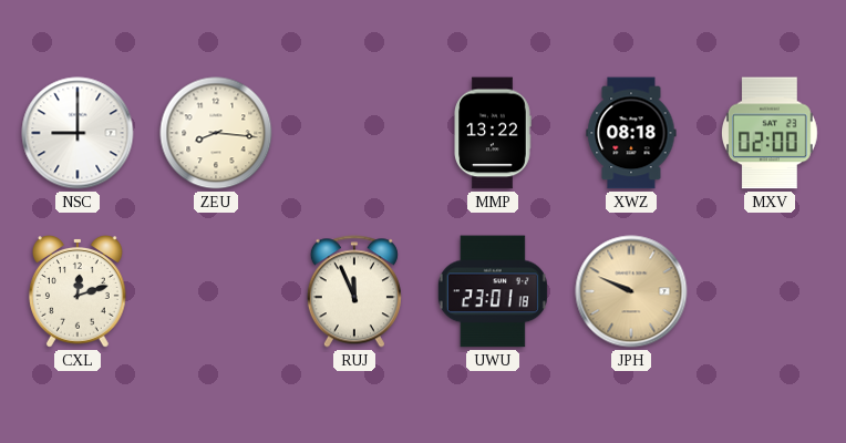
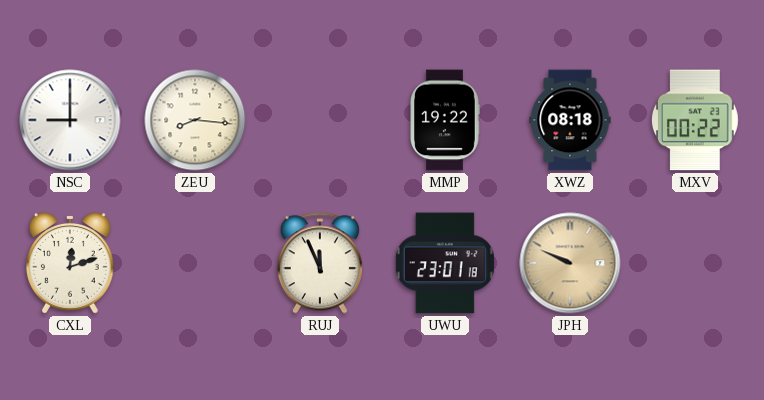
MMP: 13:22 -> 19:22
MXV: 02:00 -> 00:22
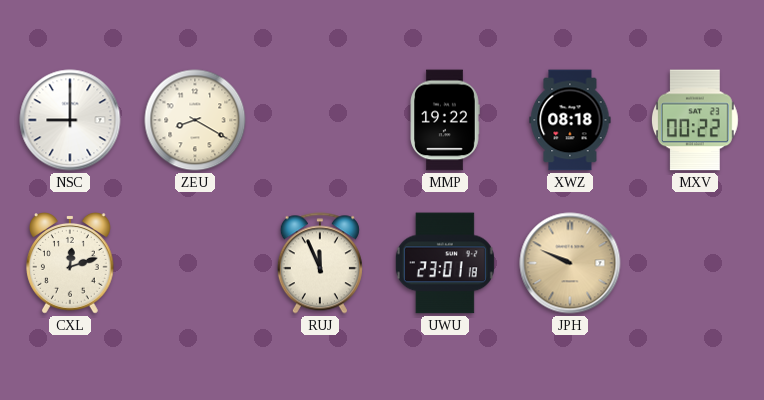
ZEU: 8:16 -> 8:20
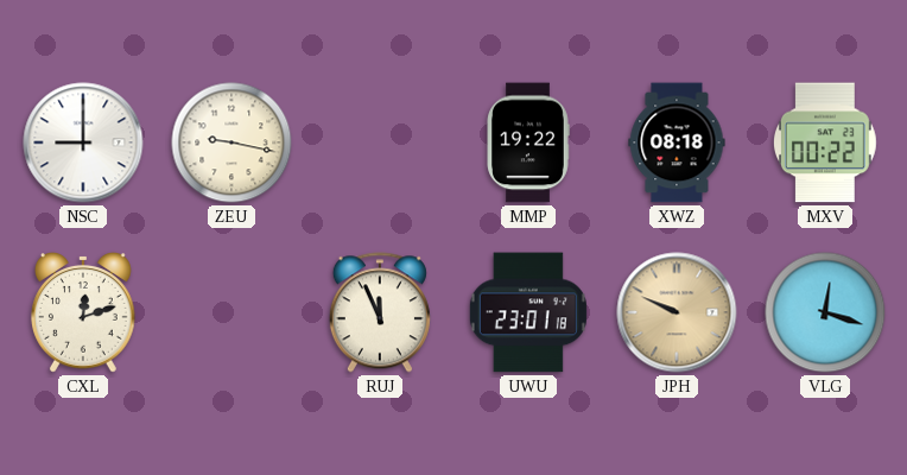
ZEU: 8:20 -> 9:17
VLG: none -> 12:18
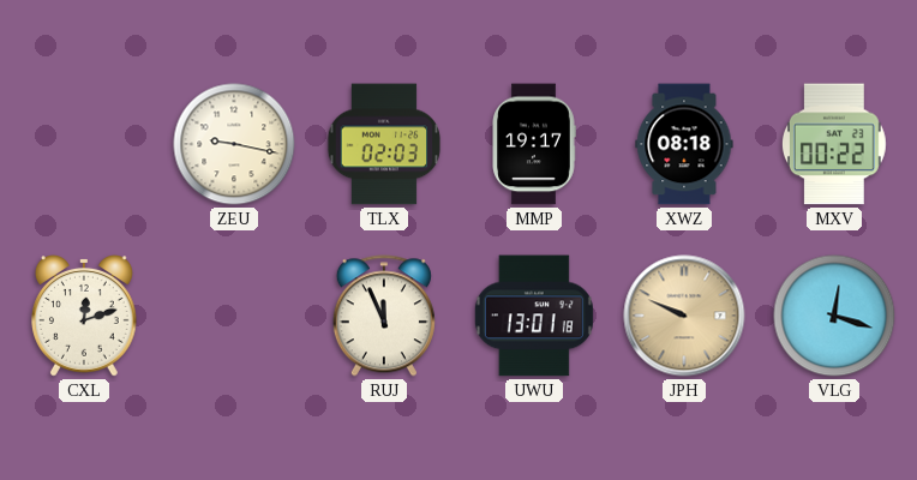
NSC: 9:00 -> none
TLX: none -> 02:03
MMP: 19:22 -> 19:17
UWU: 23:01 -> 13:01
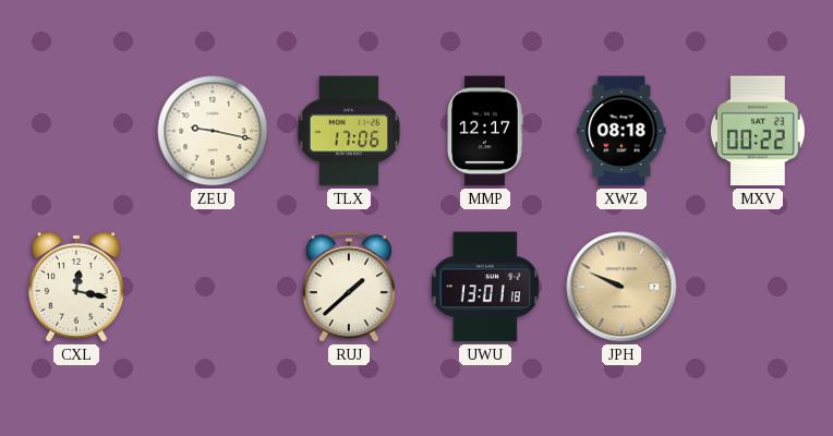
TLX: 02:03 -> 17:06
MMP: 19:17 -> 12:17
CXL: 12:12 -> 12:17
RUJ: 11:56 -> 1:38
VLG: 12:18 -> none
